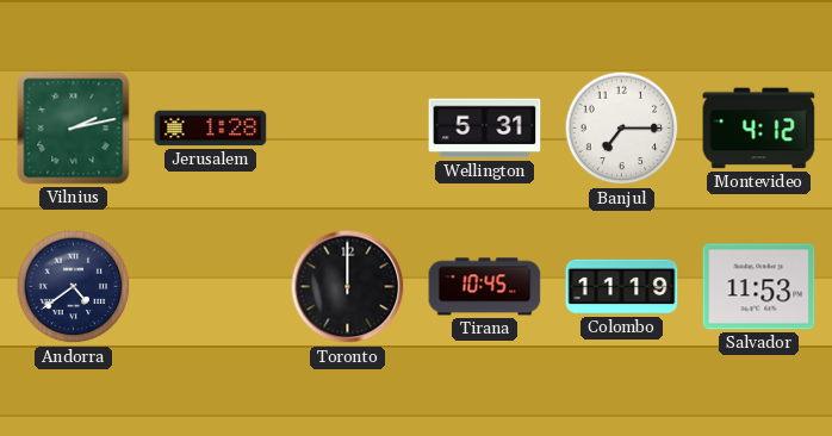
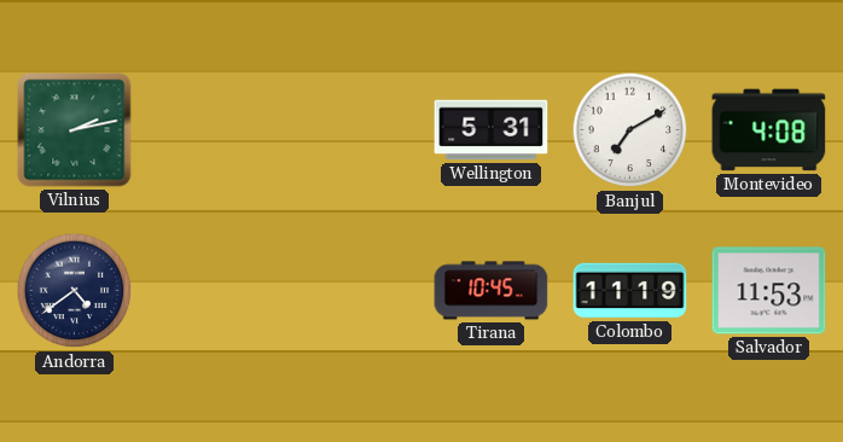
Jerusalem: 1:28 -> none
Banjul: 7:15 -> 7:10
Montevideo: 4:12 -> 4:08
Toronto: 12:00 -> none
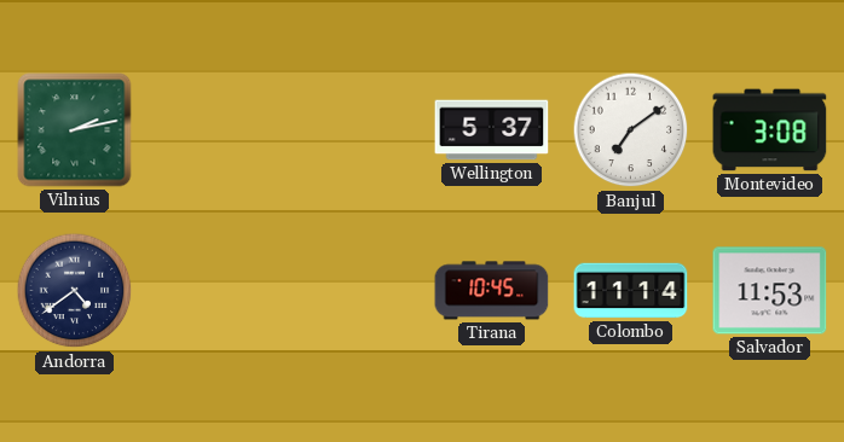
Wellington: 5:31 -> 5:37
Banjul: 7:10 -> 7:09
Montevideo: 4:08 -> 3:08
Colombo: 11:19 -> 11:14
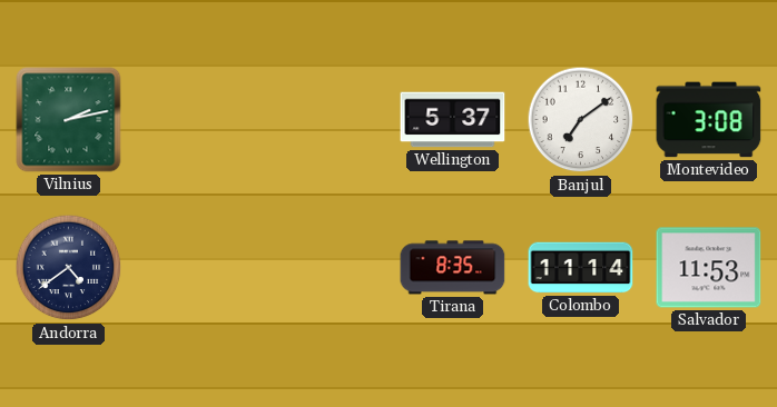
Tirana: 10:45 -> 8:35
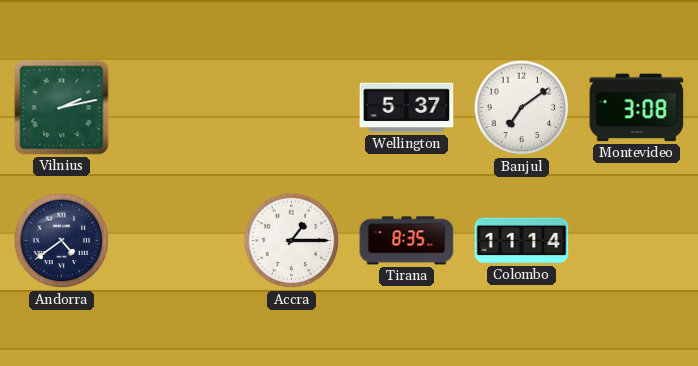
Accra: none -> 1:15
Salvador: 11:53 -> none
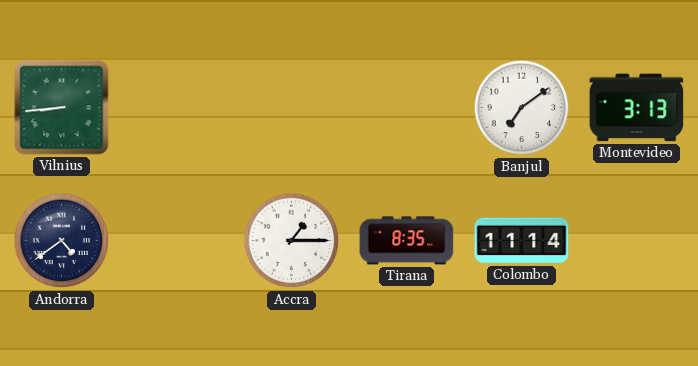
Vilnius: 2:13 -> 8:44
Wellington: 5:37 -> none
Montevideo: 3:08 -> 3:13
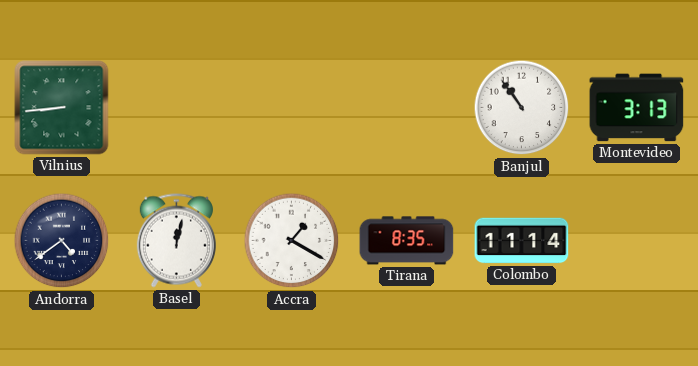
Banjul: 7:09 -> 10:54
Basel: none -> 12:02
Accra: 1:15 -> 1:20
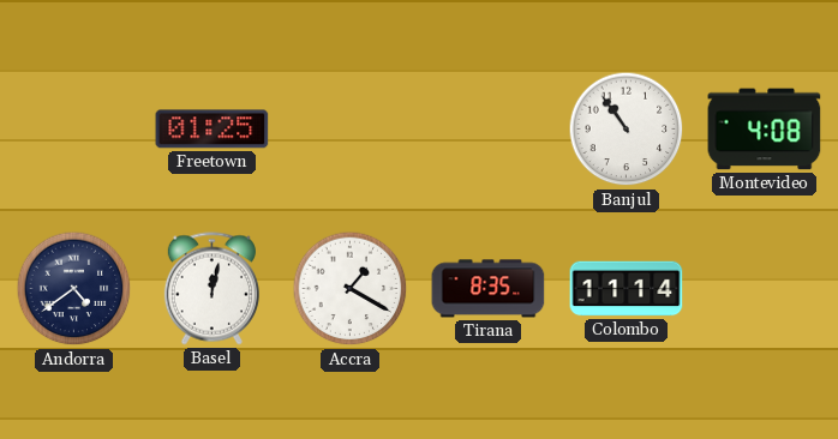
Vilnius: 8:44 -> none
Freetown: none -> 01:25
Montevideo: 3:13 -> 4:08
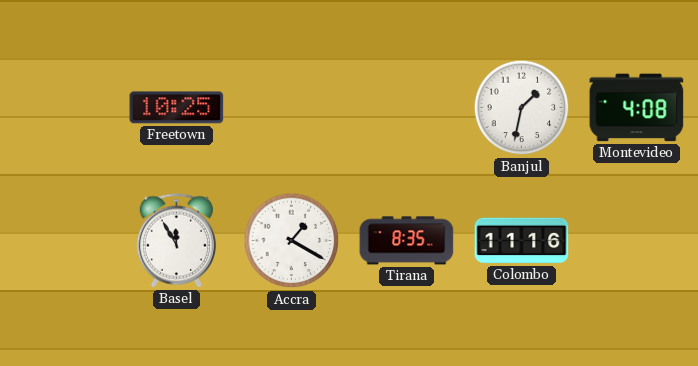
Freetown: 01:25 -> 10:25
Banjul: 10:54 -> 1:32
Andorra: 4:39 -> none
Basel: 12:02 -> 11:55
Colombo: 11:14 -> 11:16
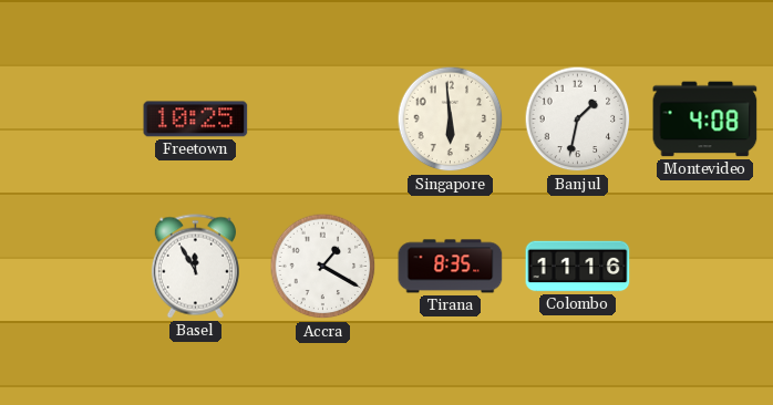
Singapore: none -> 5:59
